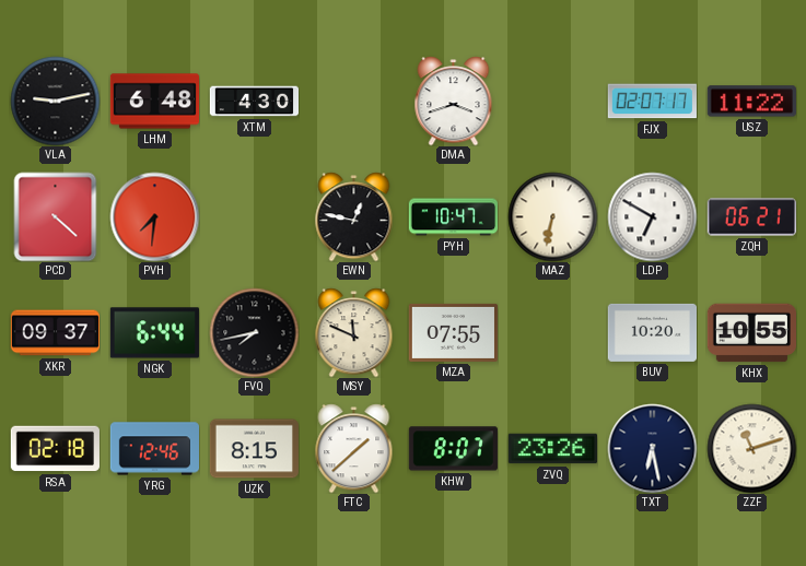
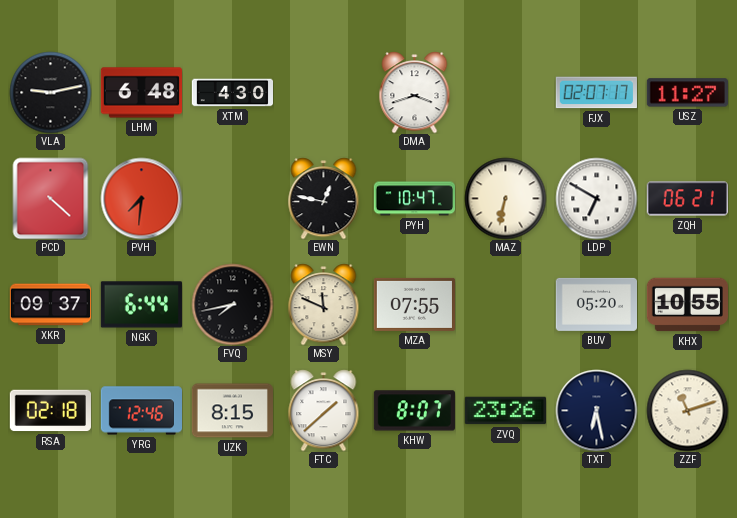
USZ: 11:22 -> 11:27
BUV: 10:20 -> 05:20
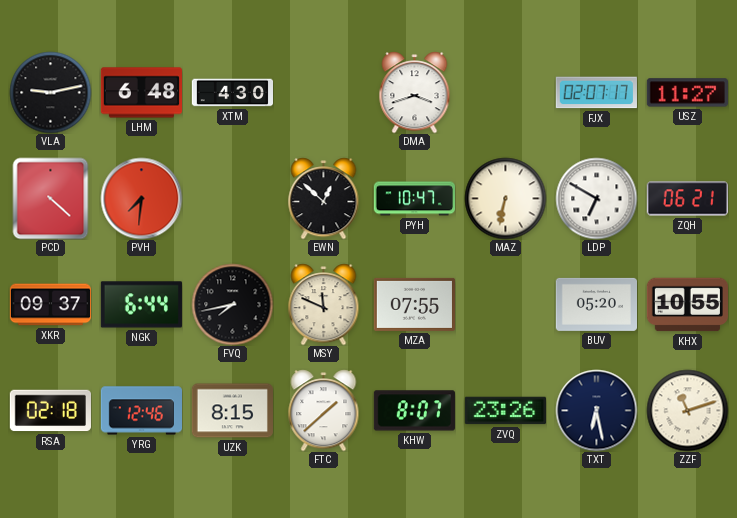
EWN: 12:47 -> 12:52
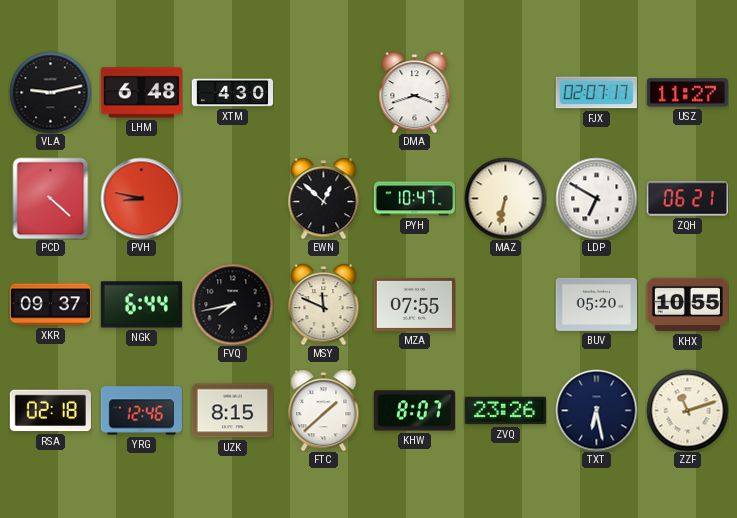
PVH: 7:31 -> 8:47
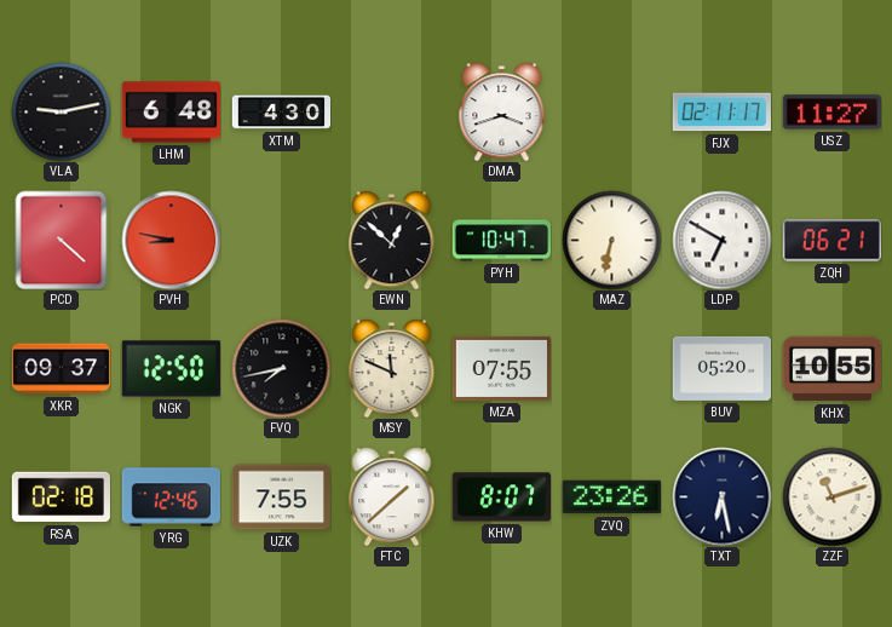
FJX: 02:07 -> 02:11
NGK: 6:44 -> 12:50
UZK: 8:15 -> 7:55
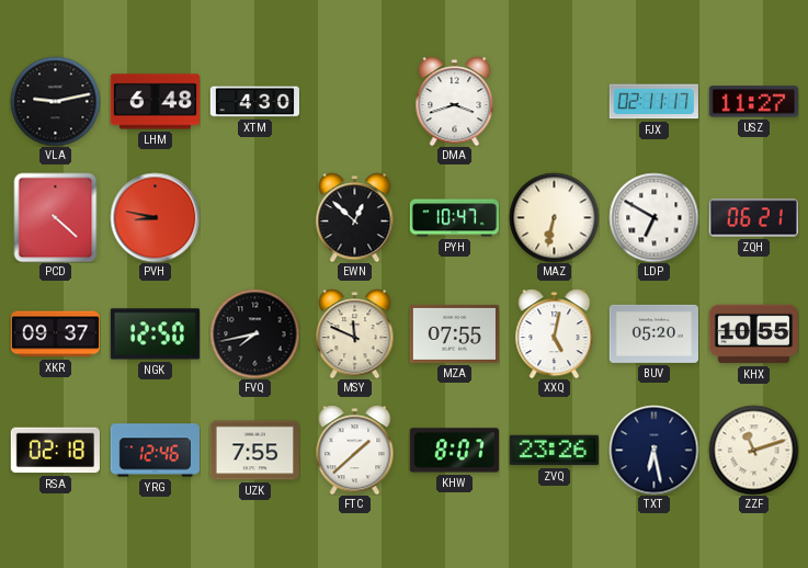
XXQ: none -> 5:02
